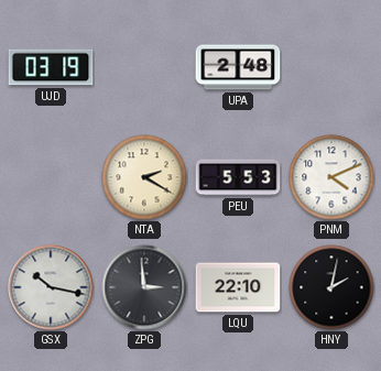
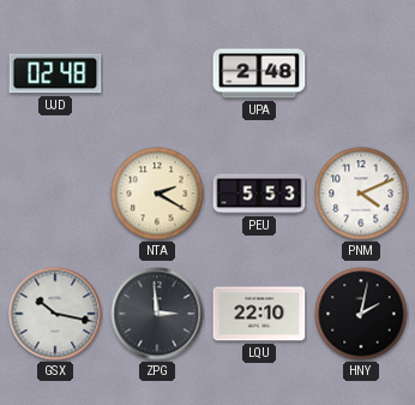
UJD: 03:19 -> 02:48
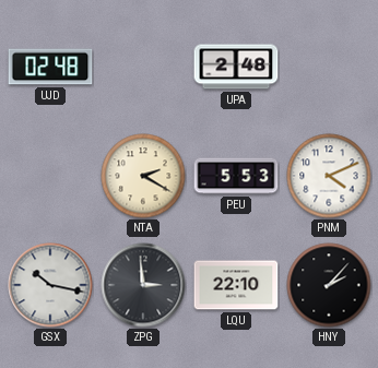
HNY: 2:02 -> 2:07
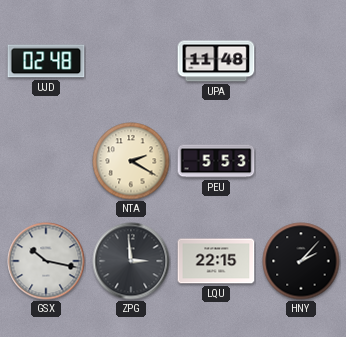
UPA: 2:48 -> 11:48
PNM: 4:11 -> none
LQU: 22:10 -> 22:15
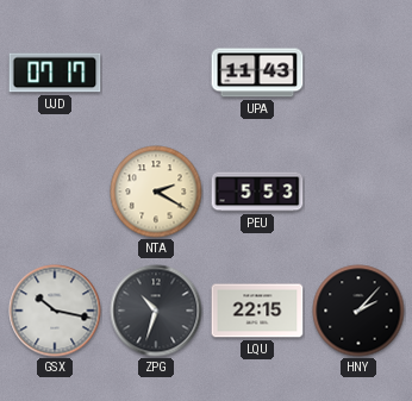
UJD: 02:48 -> 07:17
UPA: 11:48 -> 11:43
ZPG: 2:59 -> 10:33
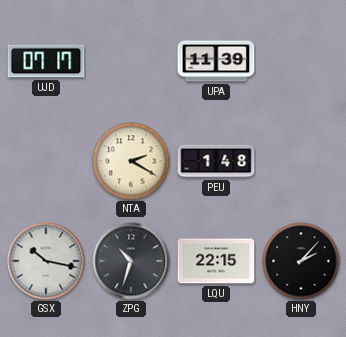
UPA: 11:43 -> 11:39
PEU: 5:53 -> 1:48
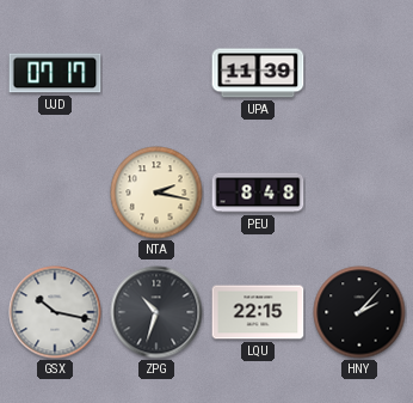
NTA: 2:20 -> 2:17
PEU: 1:48 -> 8:48
